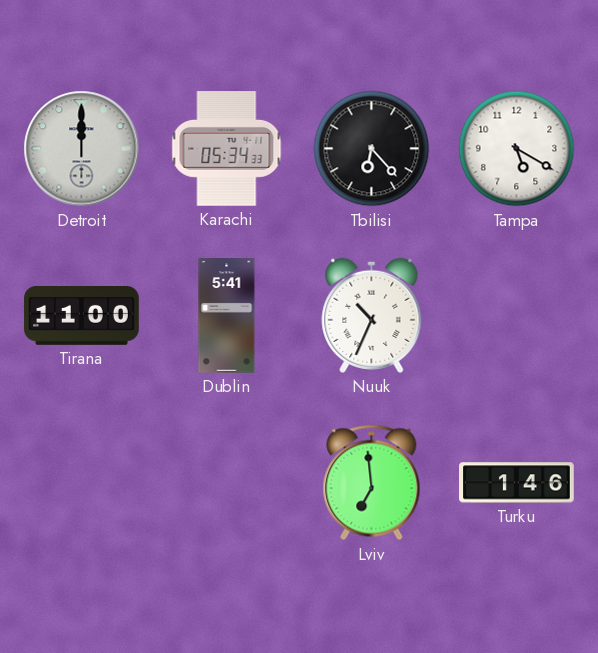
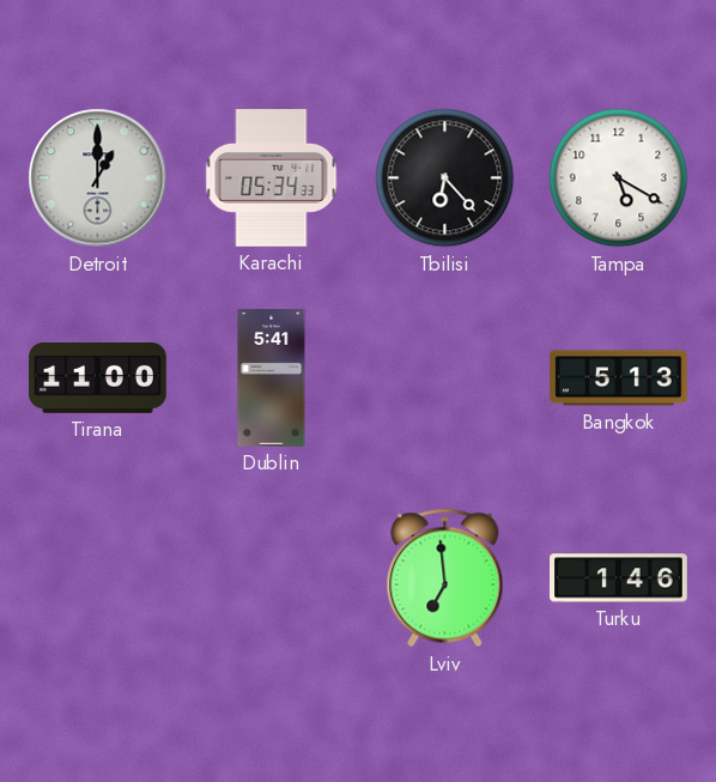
Detroit: 12:00 -> 1:00
Nuuk: 10:34 -> none
Bangkok: none -> 5:13
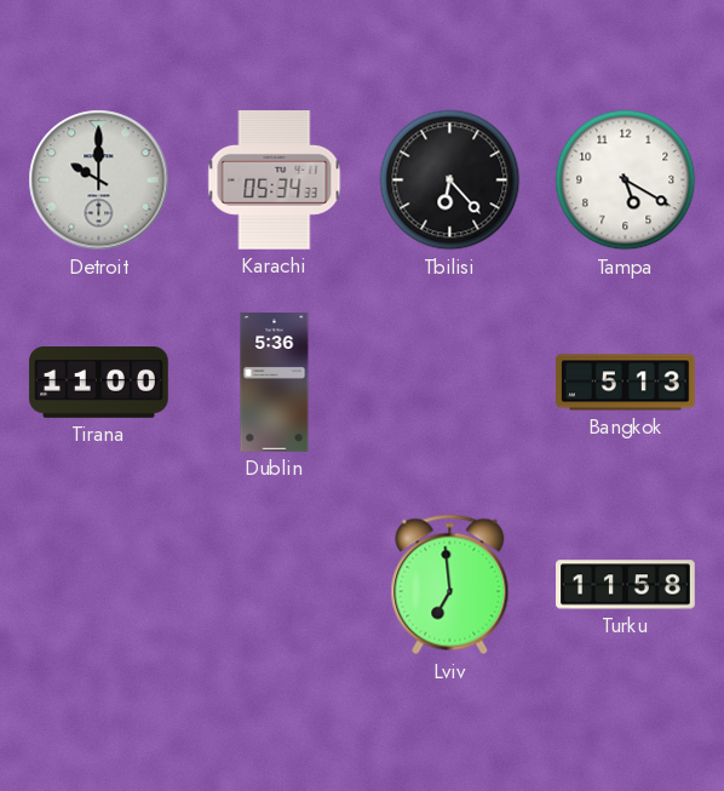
Detroit: 1:00 -> 10:00
Dublin: 5:41 -> 5:36
Turku: 1:46 -> 11:58
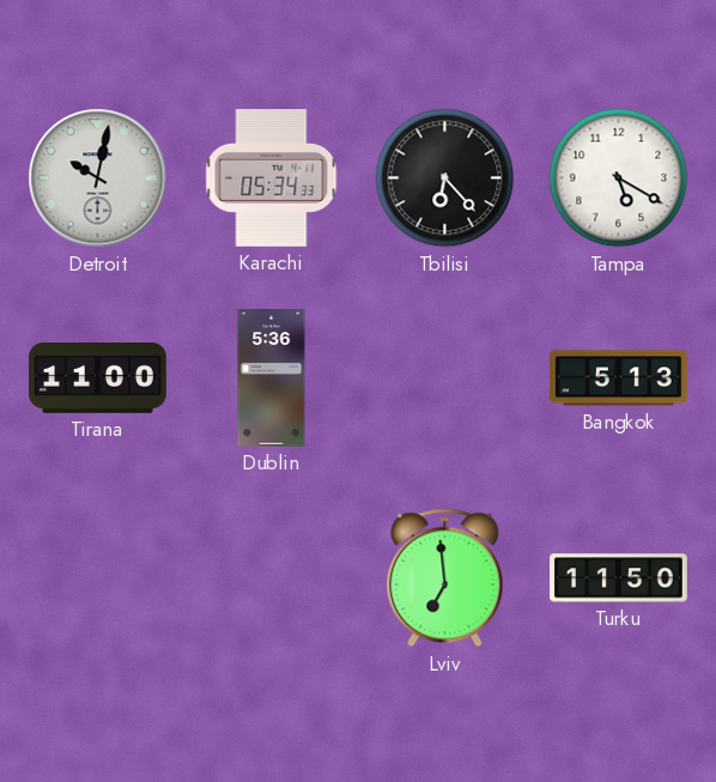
Detroit: 10:00 -> 10:02
Turku: 11:58 -> 11:50
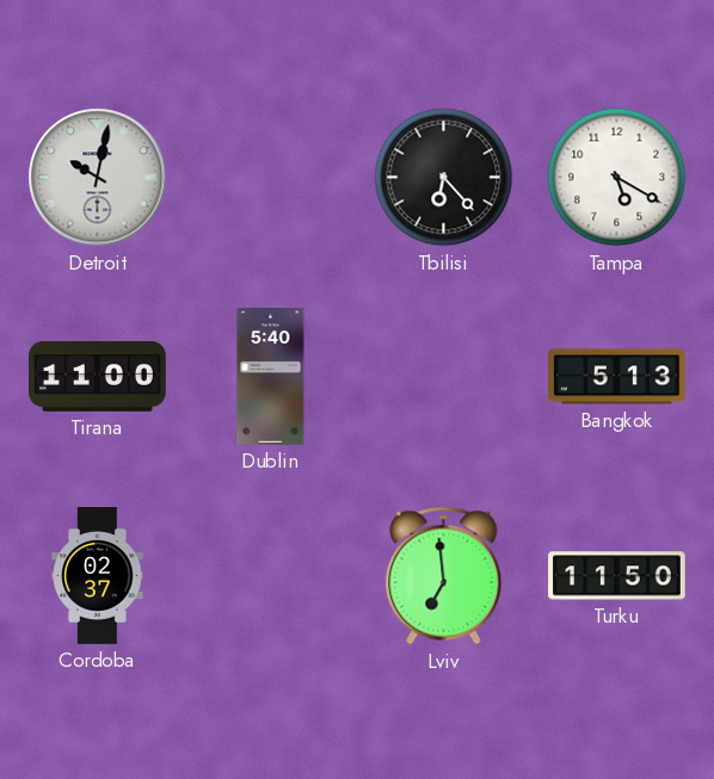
Karachi: 05:34 -> none
Dublin: 5:36 -> 5:40
Cordoba: none -> 02:37
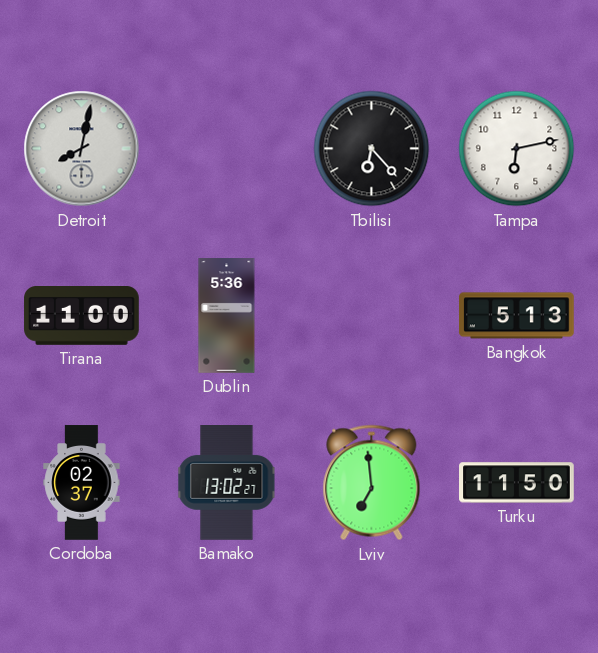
Detroit: 10:02 -> 8:02
Tampa: 5:20 -> 6:13
Dublin: 5:40 -> 5:36
Bamako: none -> 13:02
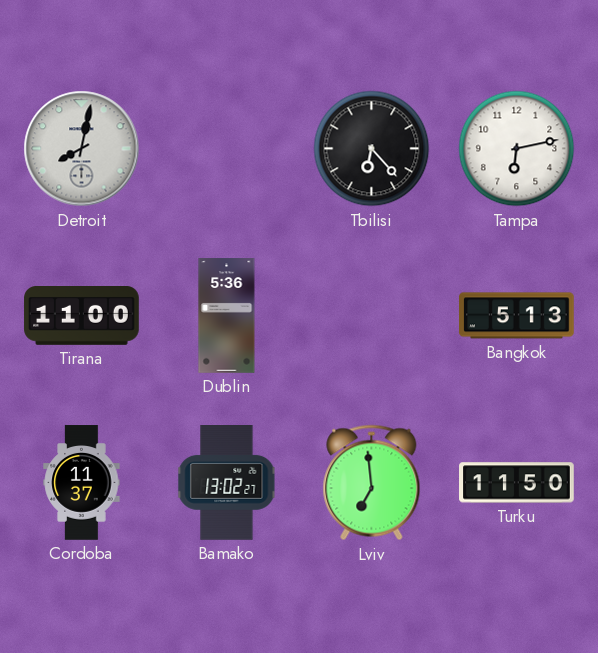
Cordoba: 02:37 -> 11:37
